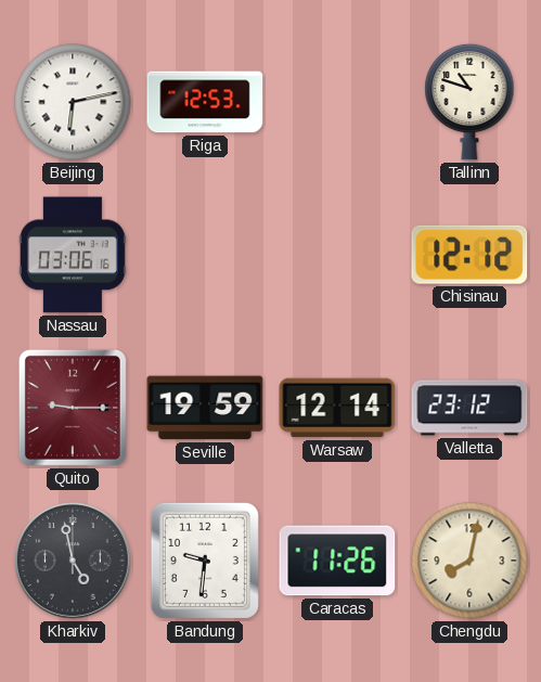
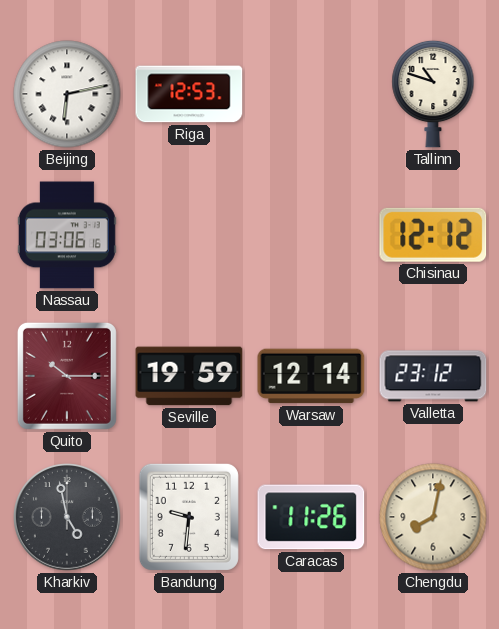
Quito: 9:15 -> 10:15
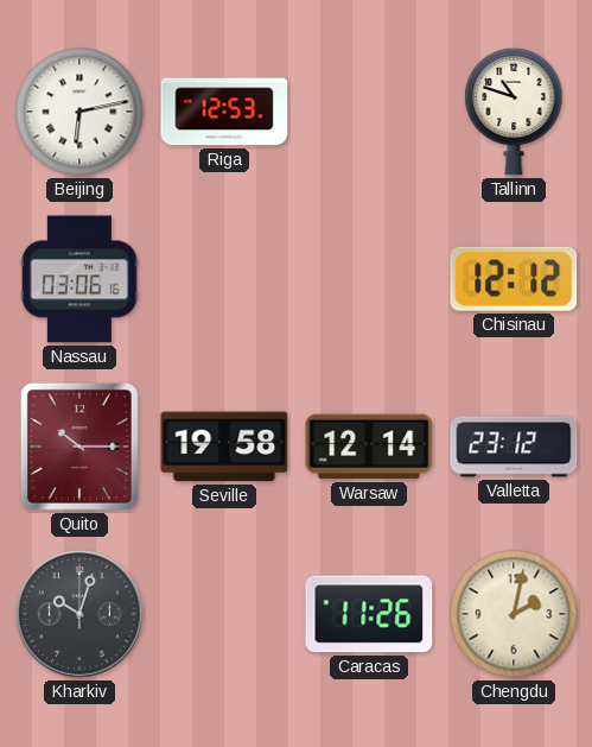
Seville: 19:59 -> 19:58
Kharkiv: 4:58 -> 10:03
Bandung: 9:31 -> none
Chengdu: 8:02 -> 2:02
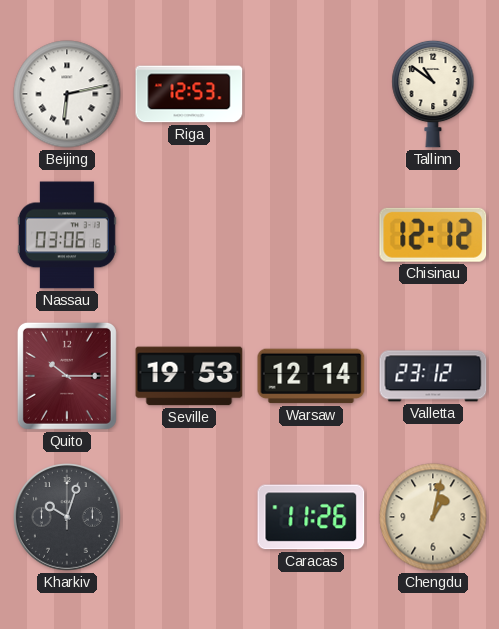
Tallinn: 10:48 -> 10:51
Seville: 19:58 -> 19:53
Chengdu: 2:02 -> 1:02
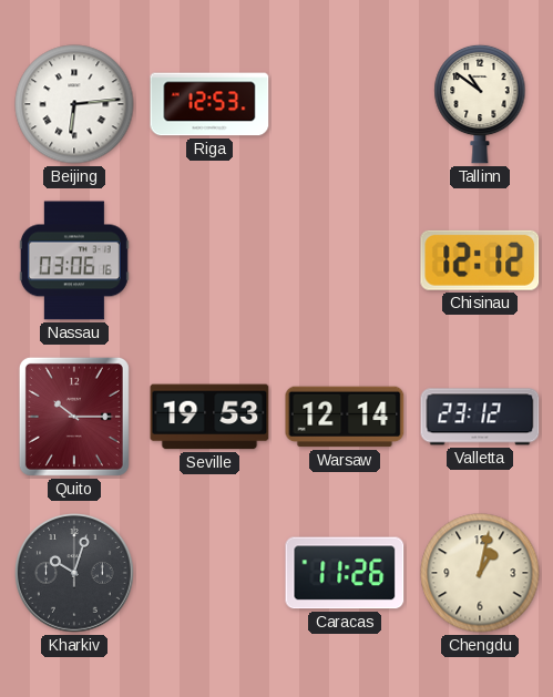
Beijing: 6:13 -> 6:14
